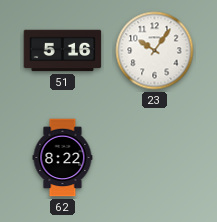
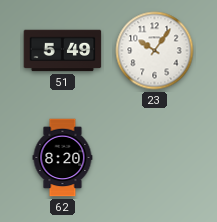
51: 5:16 -> 5:49
62: 8:22 -> 8:20
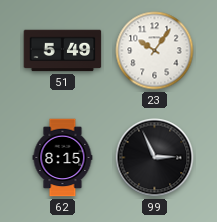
62: 8:20 -> 8:15
99: none -> 2:56
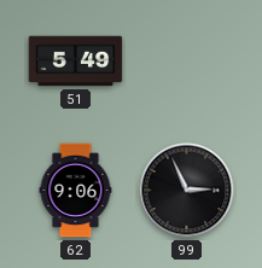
23: 10:06 -> none
62: 8:15 -> 9:06
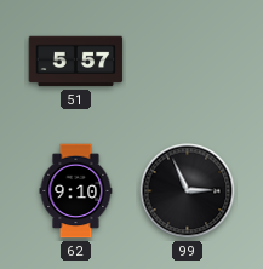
51: 5:49 -> 5:57
62: 9:06 -> 9:10
